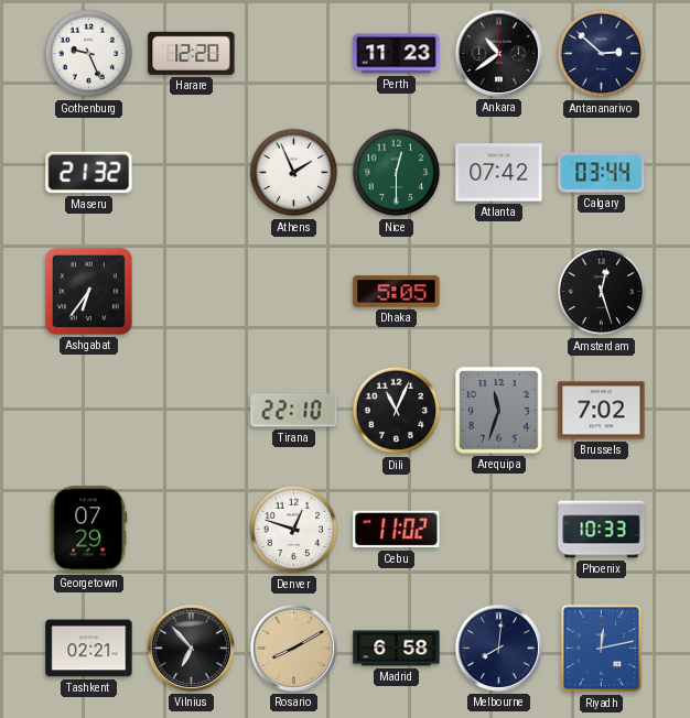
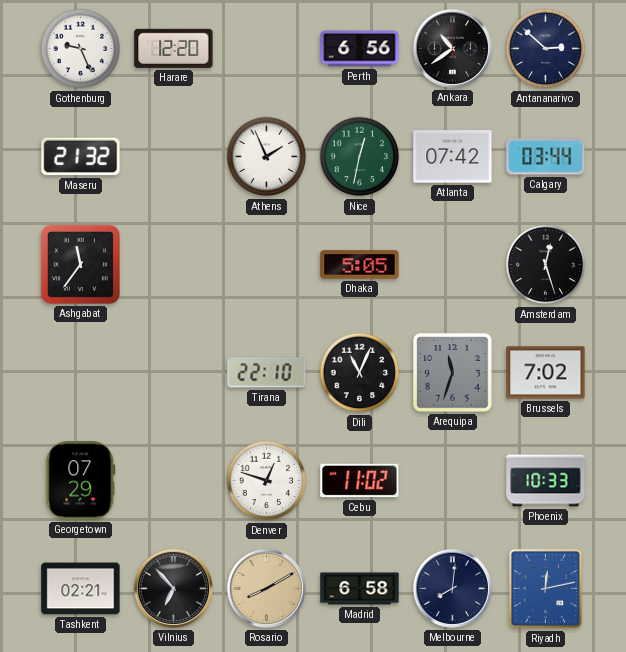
Perth: 11:23 -> 6:56
Nice: 12:30 -> 12:32
Ashgabat: 6:36 -> 11:36
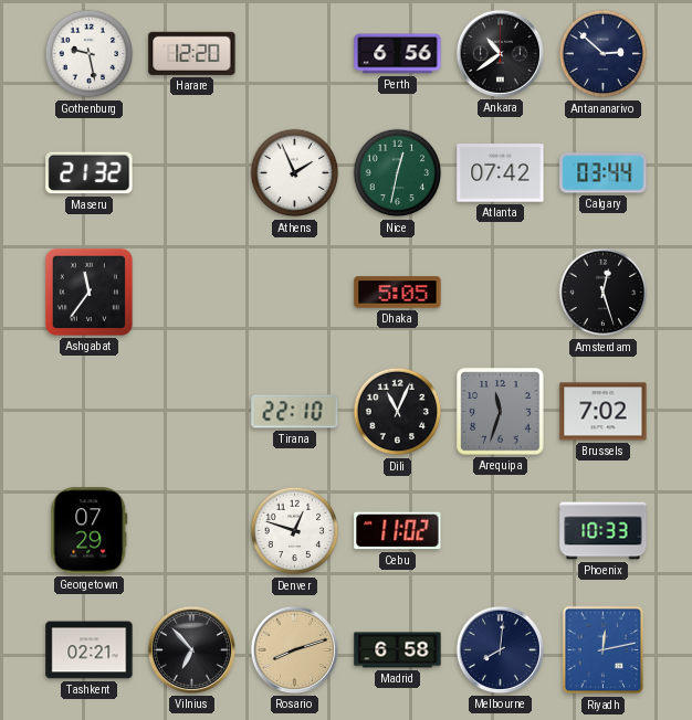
Gothenburg: 9:26 -> 9:28
Rosario: 8:10 -> 8:12
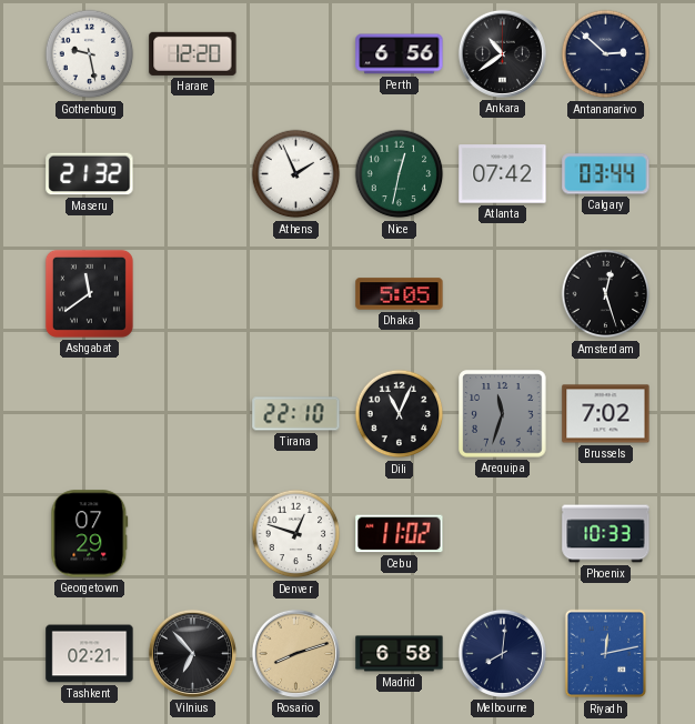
Ashgabat: 11:36 -> 11:39
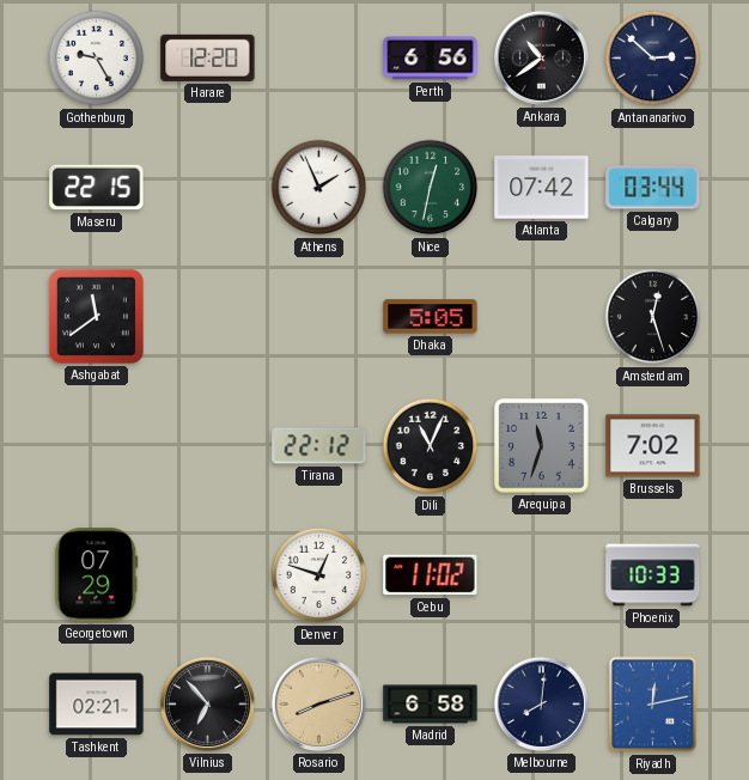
Gothenburg: 9:28 -> 9:25
Maseru: 21:32 -> 22:15
Tirana: 22:10 -> 22:12
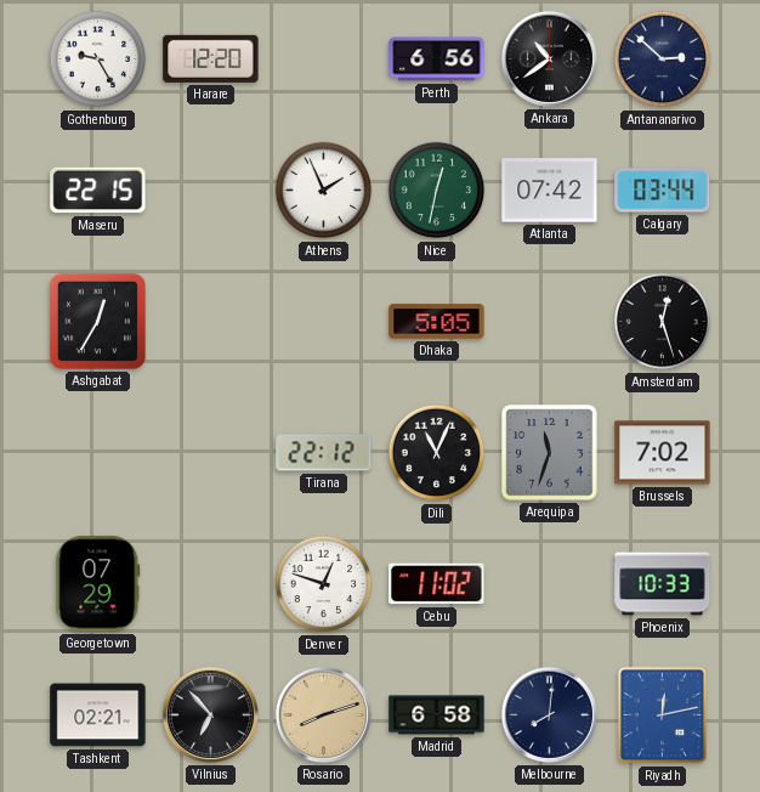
Ashgabat: 11:39 -> 12:35
